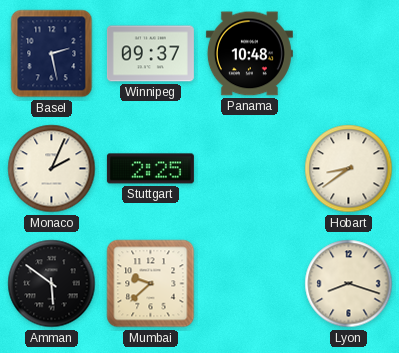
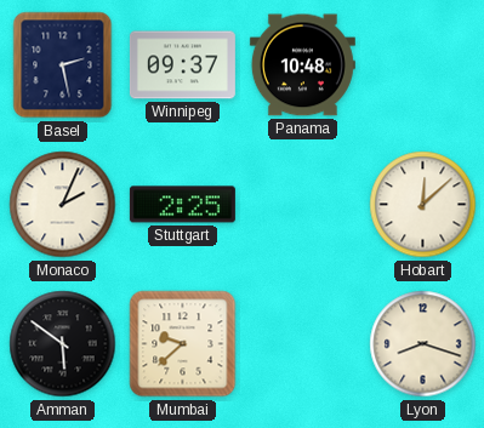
Hobart: 8:39 -> 12:08
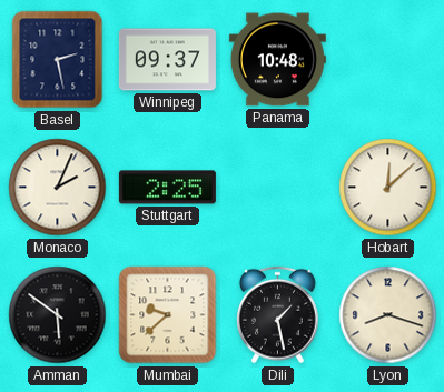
Dili: none -> 1:28
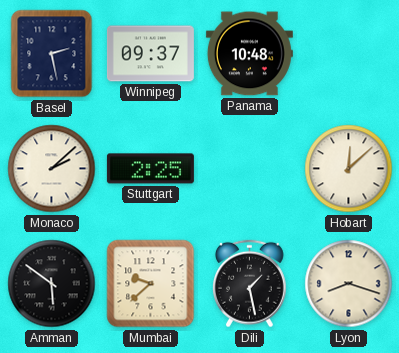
Monaco: 2:04 -> 2:08
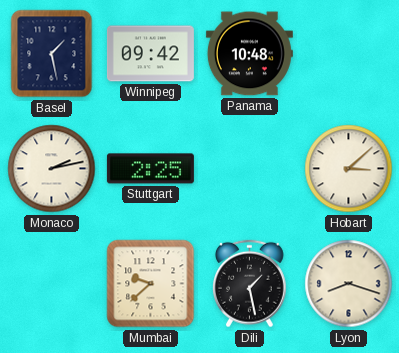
Basel: 2:28 -> 1:28
Winnipeg: 09:37 -> 09:42
Monaco: 2:08 -> 2:13
Hobart: 12:08 -> 3:08
Amman: 5:51 -> none
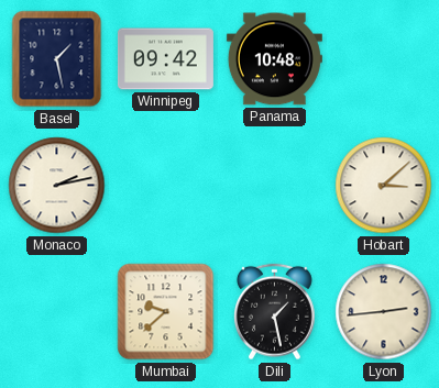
Stuttgart: 2:25 -> none
Lyon: 8:18 -> 2:44
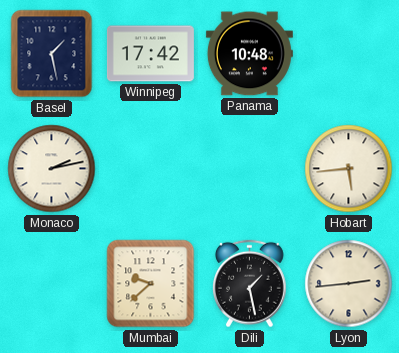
Winnipeg: 09:42 -> 17:42
Hobart: 3:08 -> 5:44
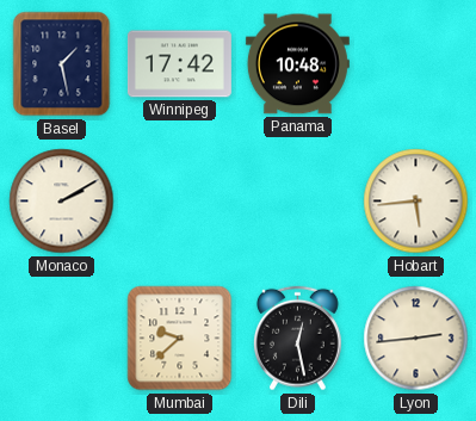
Monaco: 2:13 -> 2:10
Dili: 1:28 -> 12:28
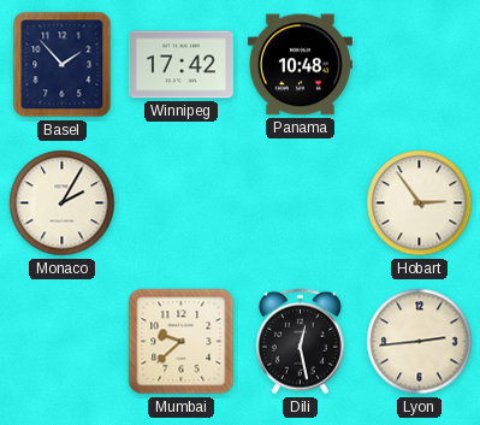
Basel: 1:28 -> 1:53
Monaco: 2:10 -> 2:05
Hobart: 5:44 -> 2:54
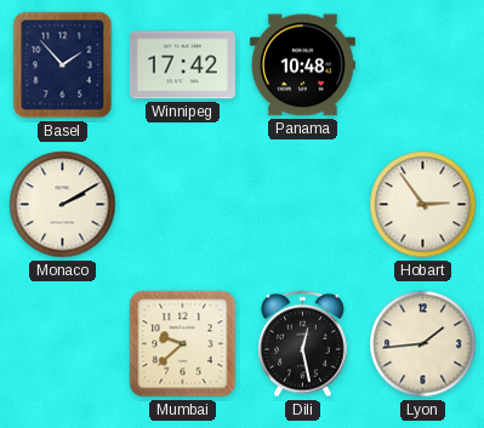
Monaco: 2:05 -> 2:10
Lyon: 2:44 -> 1:44
